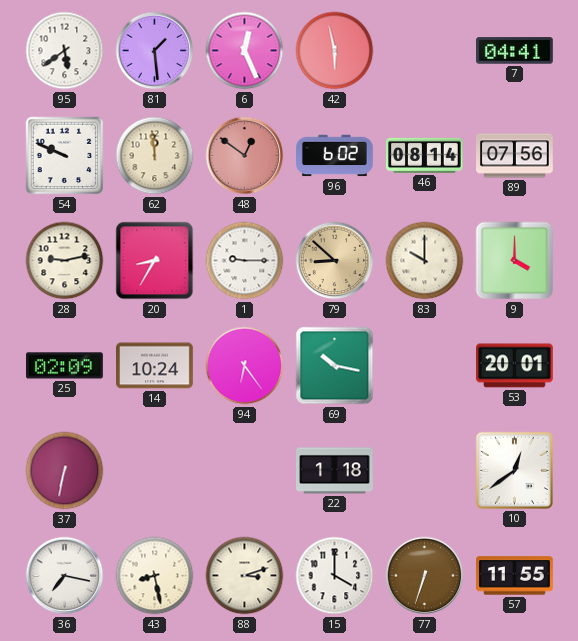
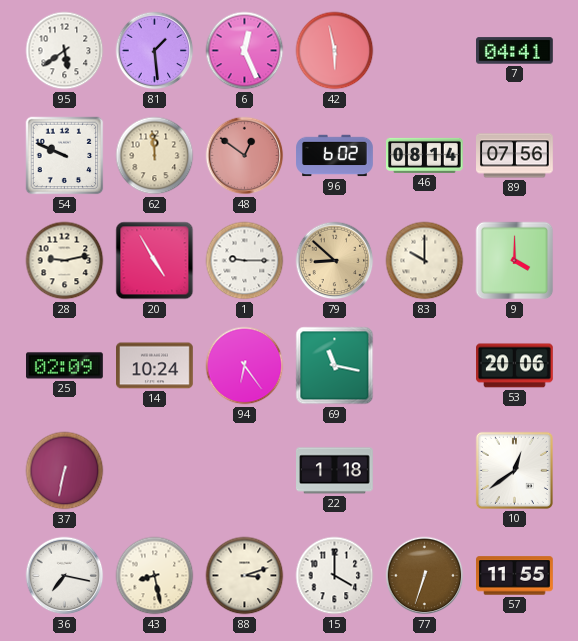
20: 8:35 -> 4:55
69: 10:17 -> 11:17
53: 20:01 -> 20:06
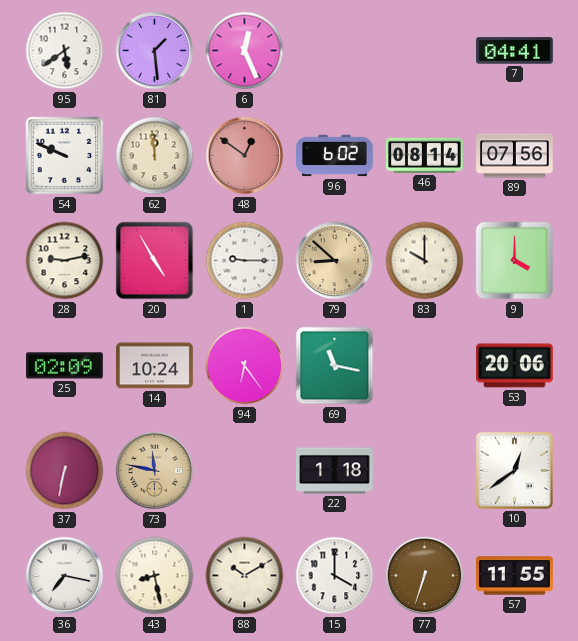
42: 5:58 -> none
73: none -> 11:47
88: 3:12 -> 10:10
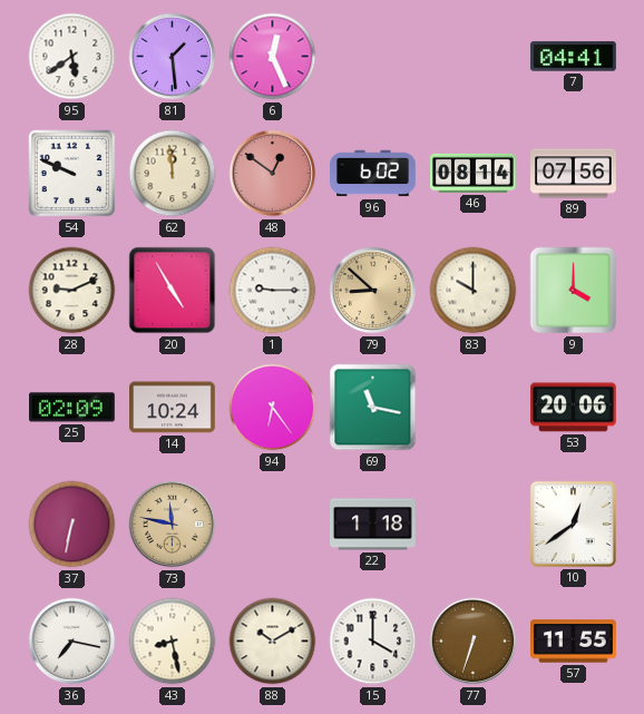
28: 9:13 -> 9:11
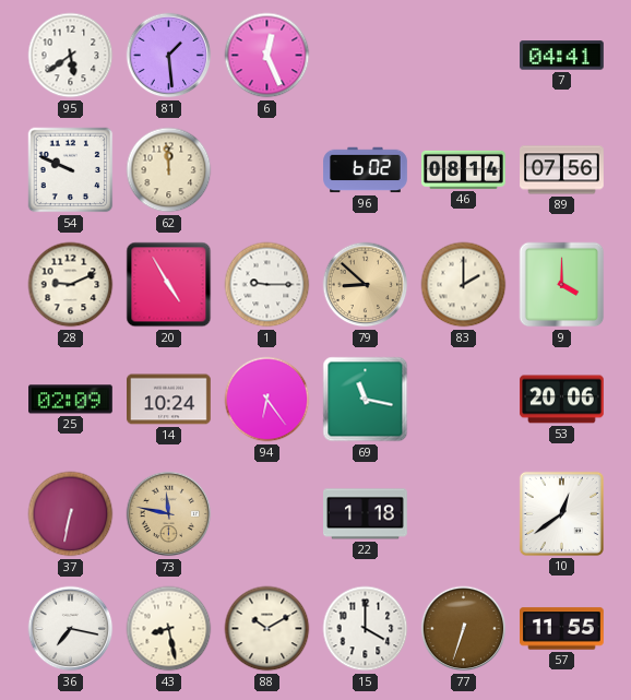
48: 12:51 -> none
83: 10:00 -> 2:00
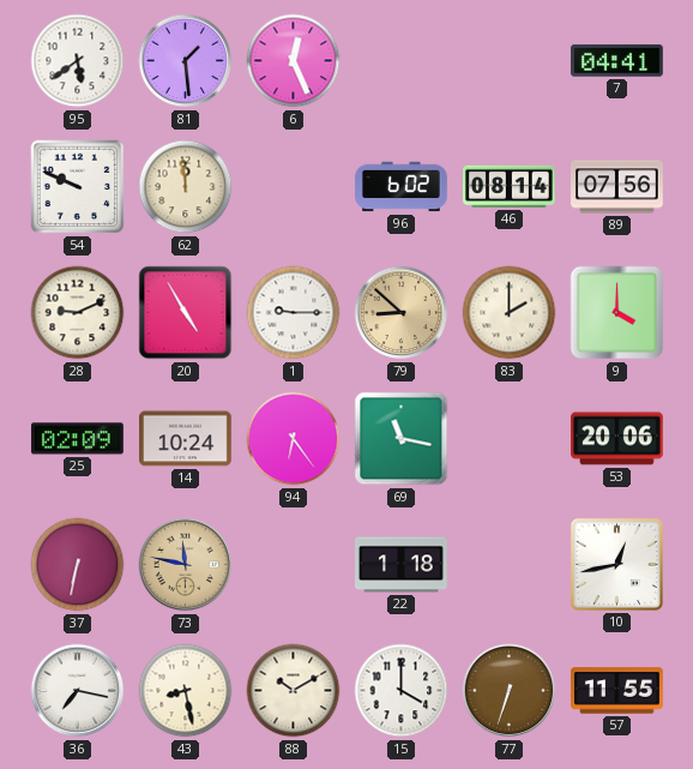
10: 12:39 -> 12:43
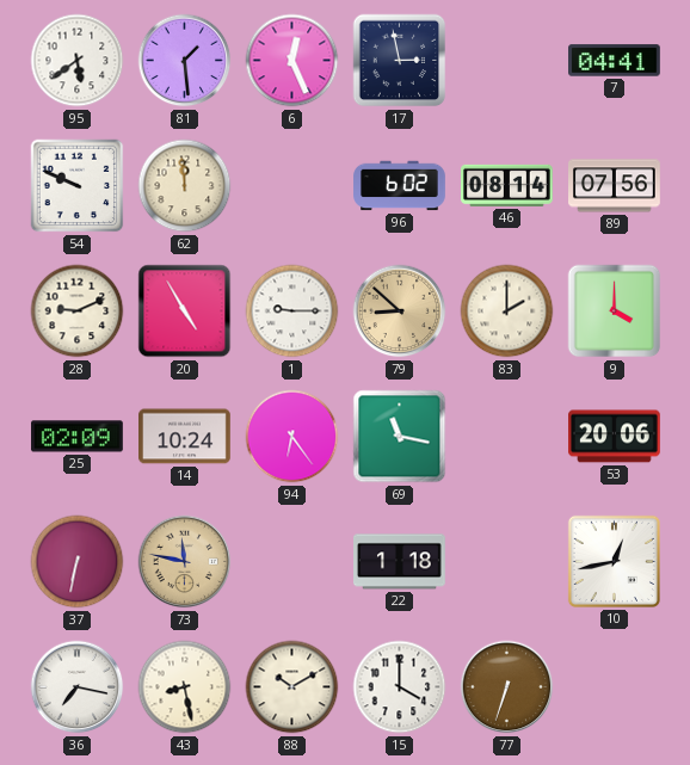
17: none -> 2:58
57: 11:55 -> none
